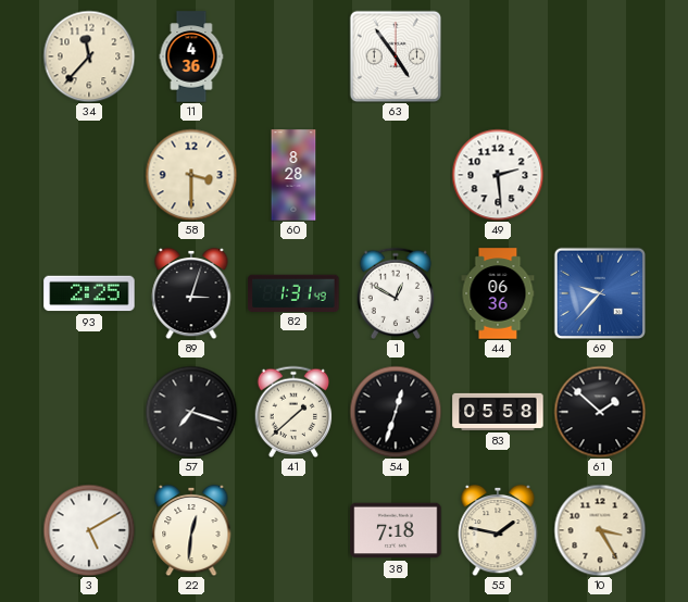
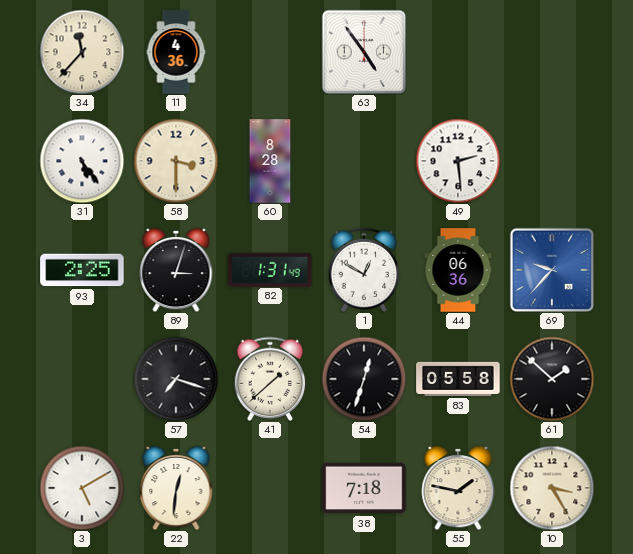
31: none -> 5:24
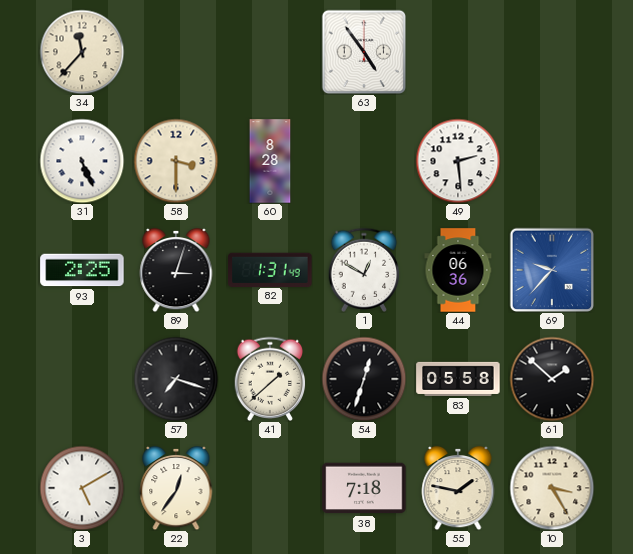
11: 4:36 -> none
31: 5:24 -> 5:26
22: 12:31 -> 12:36
